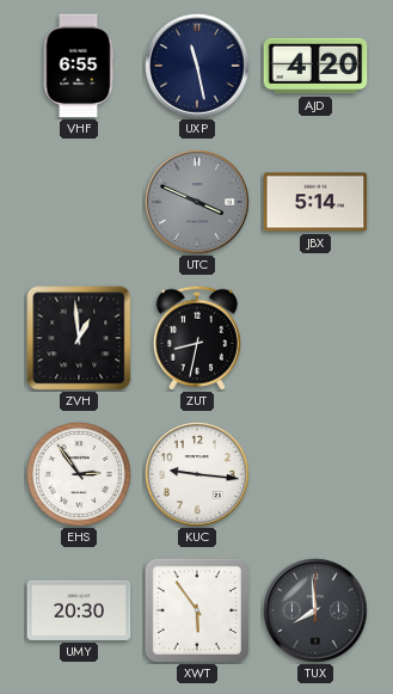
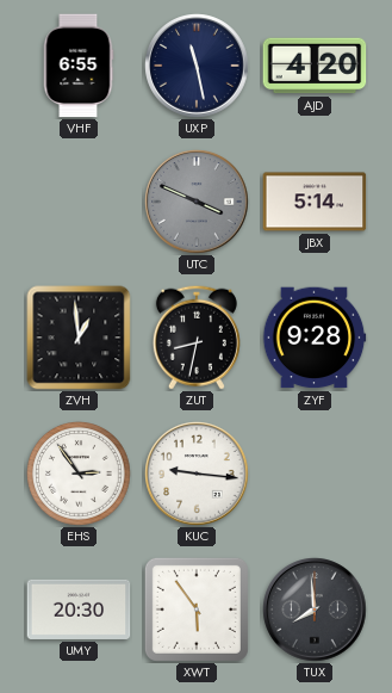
ZYF: none -> 9:28
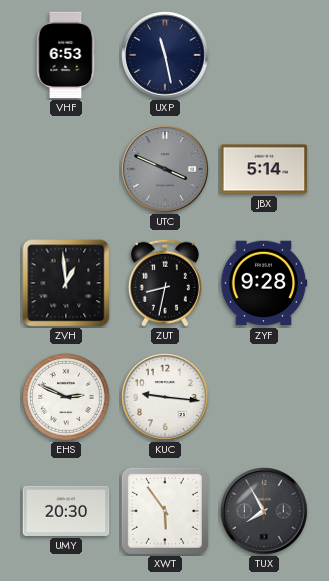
VHF: 6:55 -> 6:53
AJD: 4:20 -> none
EHS: 2:54 -> 2:49
TUX: 7:59 -> 7:55
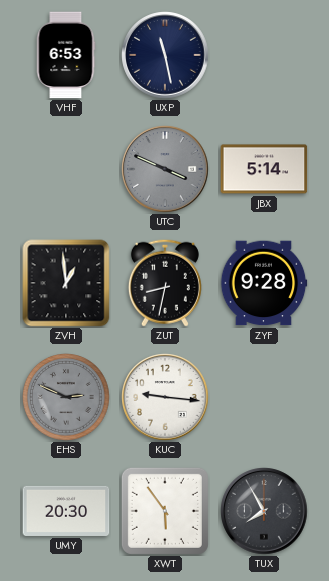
EHS dial: white -> grey
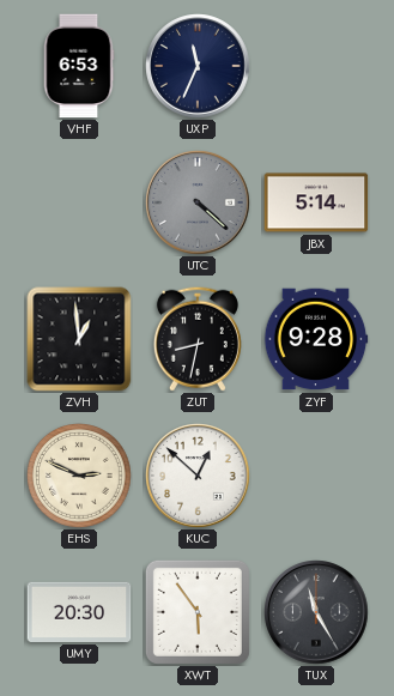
UXP: 11:28 -> 11:34
UTC: 3:49 -> 4:22
EHS dial: grey -> cream
KUC: 9:16 -> 12:52
TUX: 7:55 -> 11:25
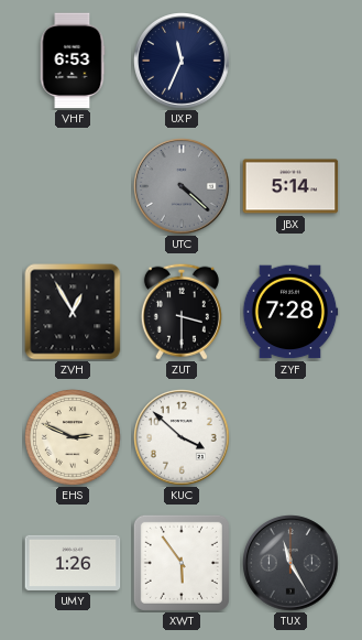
ZVH: 12:59 -> 12:55
ZUT: 8:32 -> 3:30
ZYF: 9:28 -> 7:28
KUC: 12:52 -> 3:52
UMY: 20:30 -> 1:26
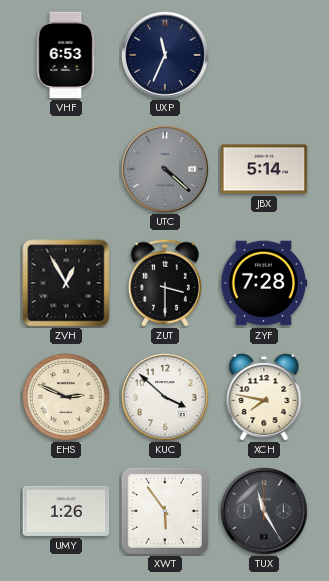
XCH: none -> 7:47
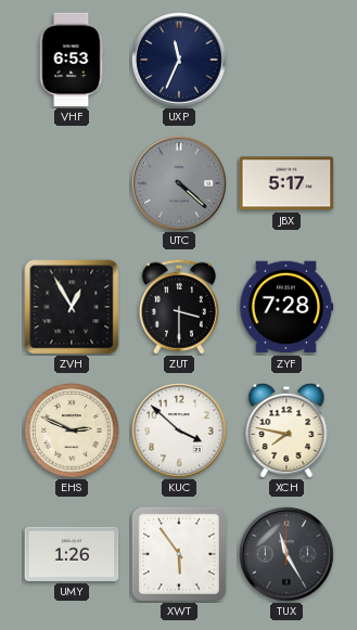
JBX: 5:14 -> 5:17
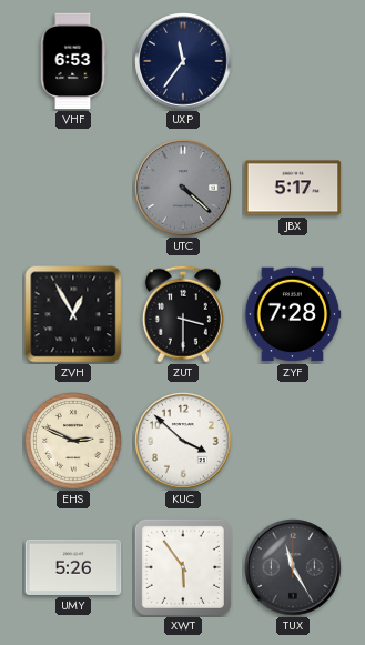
UXP: 11:34 -> 11:36
XCH: 7:47 -> none
UMY: 1:26 -> 5:26
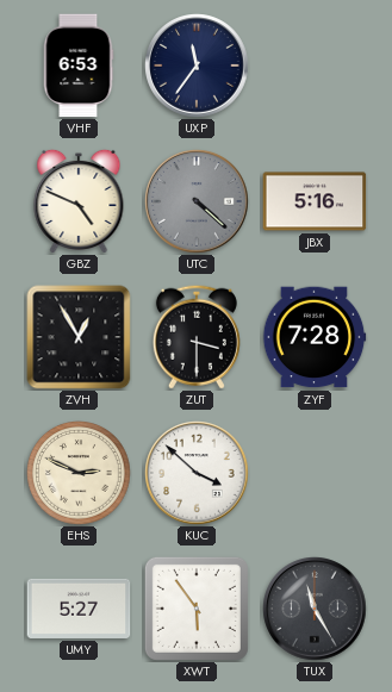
GBZ: none -> 4:49
JBX: 5:17 -> 5:16
UMY: 5:26 -> 5:27
